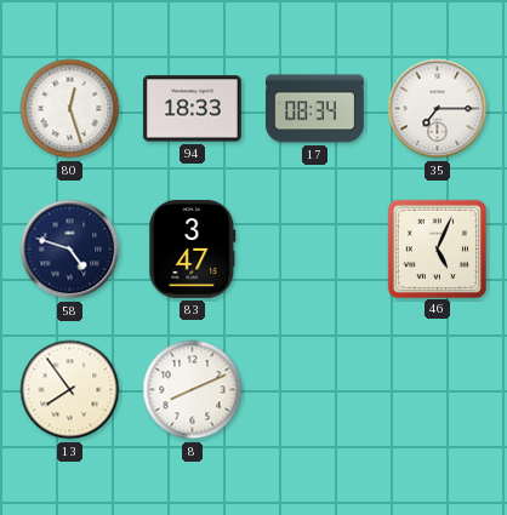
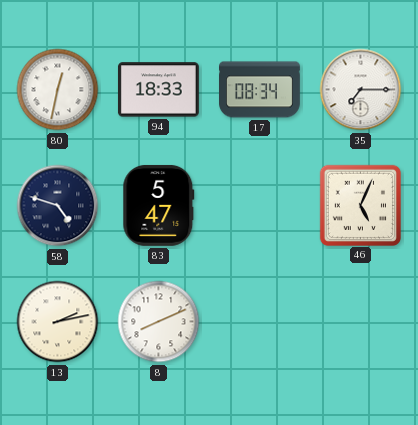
80: 12:27 -> 12:32
83: 3:47 -> 5:47
13: 7:54 -> 2:13
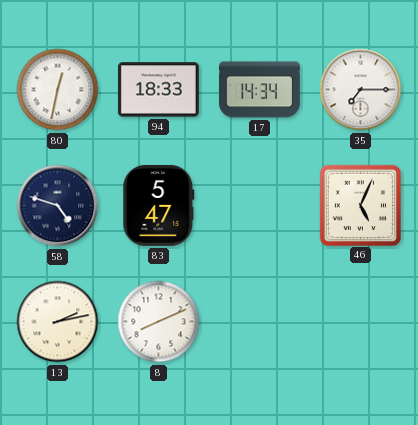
17: 08:34 -> 14:34
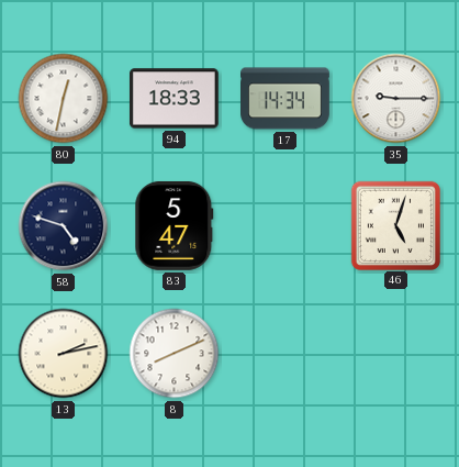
35: 7:15 -> 9:15
46: 5:04 -> 5:03
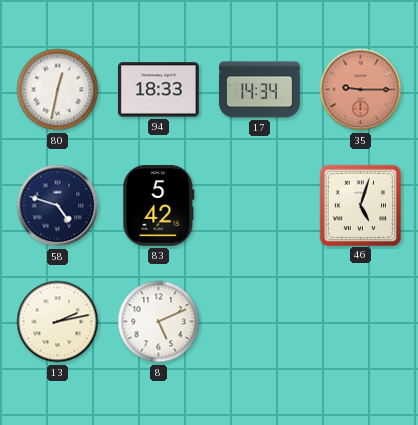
35 dial: white -> salmon
83: 5:47 -> 5:42
8: 8:11 -> 5:11
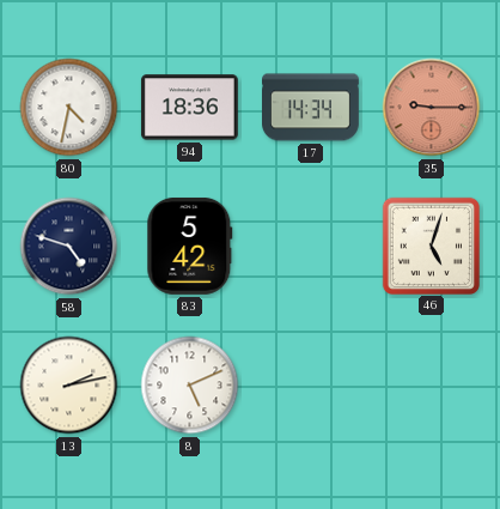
80: 12:32 -> 4:32
94: 18:33 -> 18:36
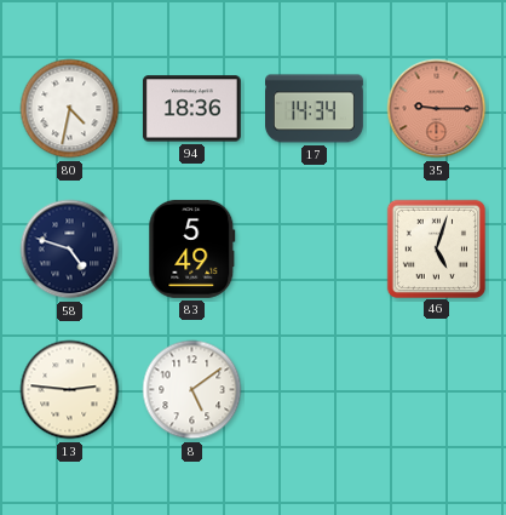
83: 5:42 -> 5:49
13: 2:13 -> 2:46
8: 5:11 -> 5:09
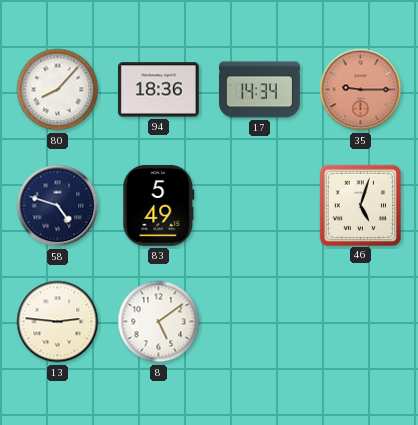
80: 4:32 -> 8:07
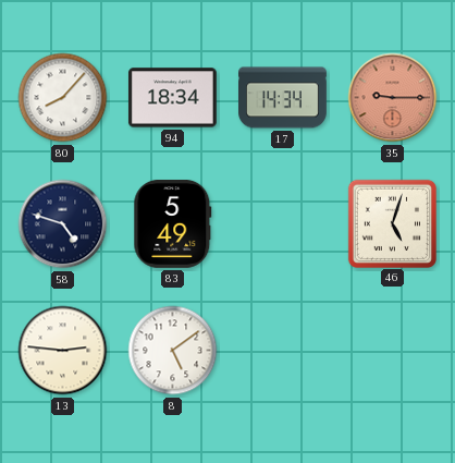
94: 18:36 -> 18:34
